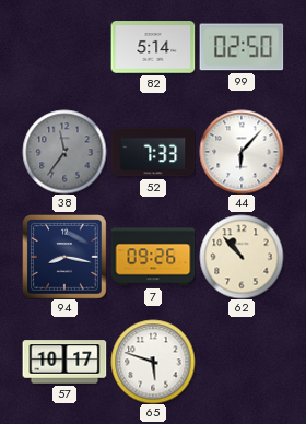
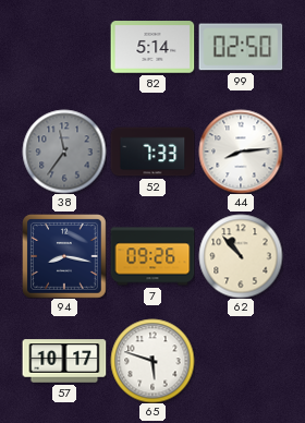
44: 6:07 -> 8:14
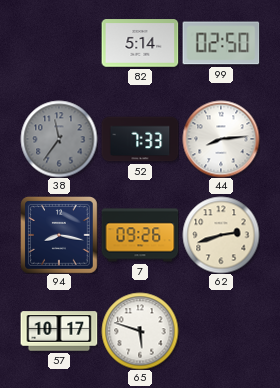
62: 10:53 -> 2:42
